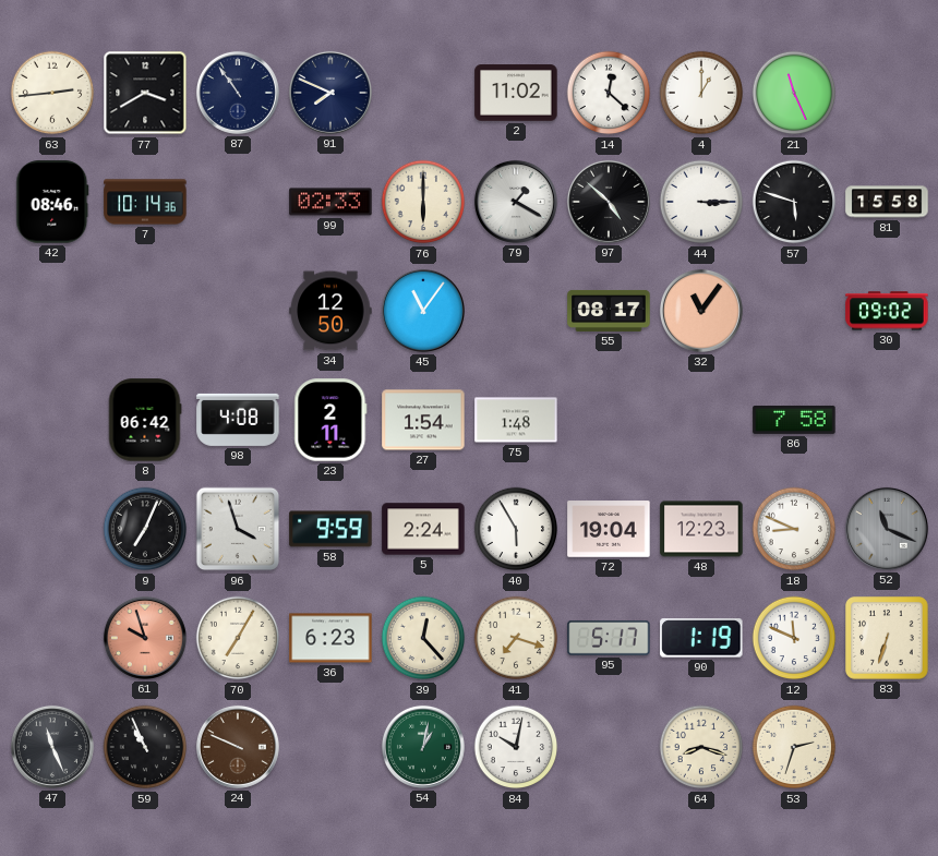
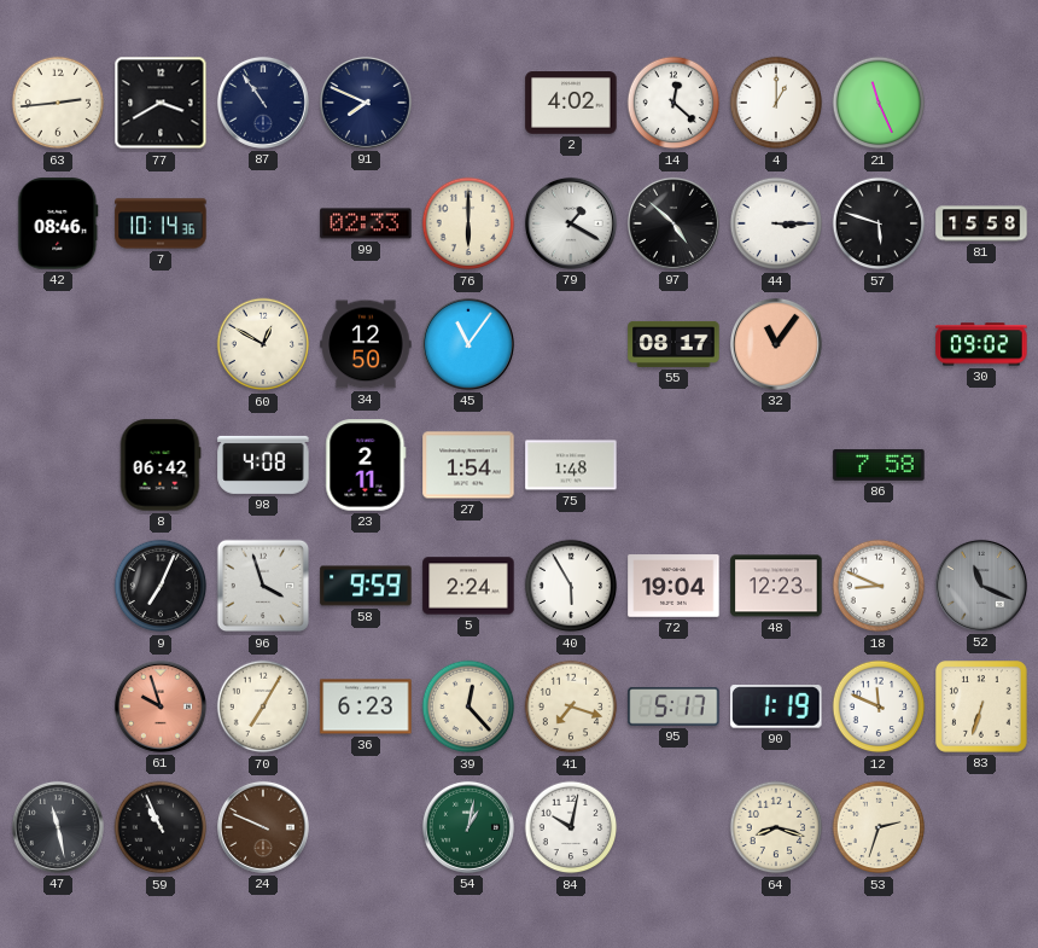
2: 11:02 -> 4:02
60: none -> 12:50
47: 11:26 -> 11:28
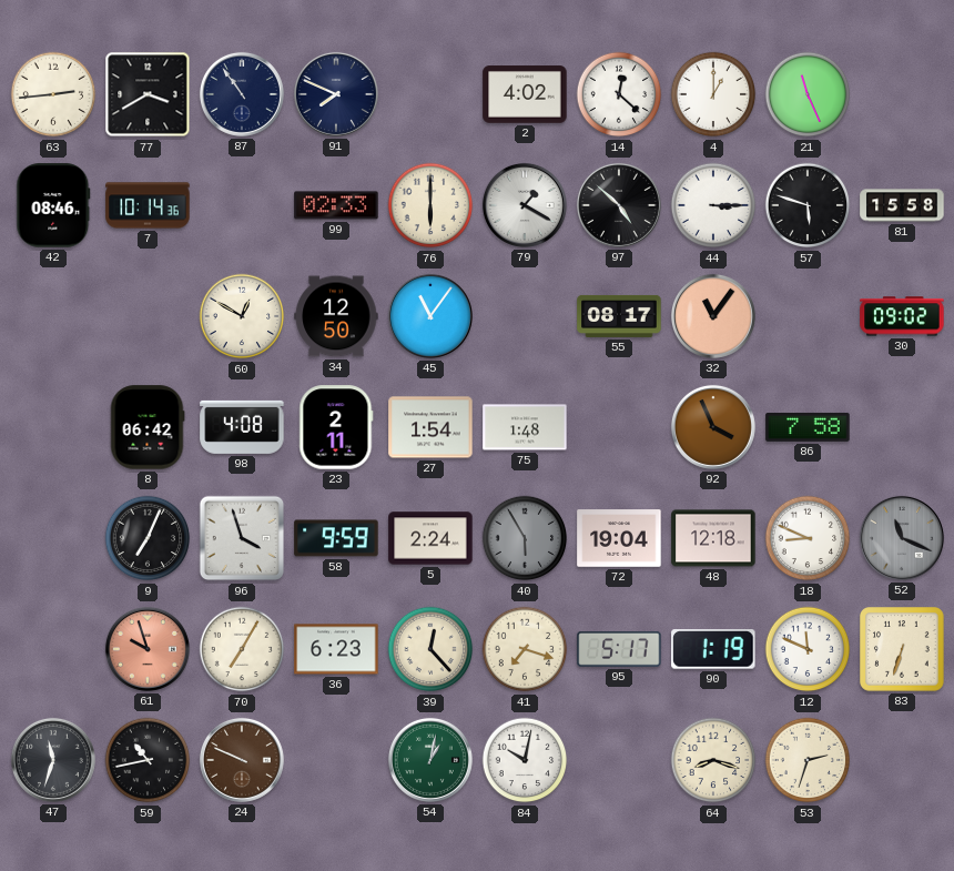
92: none -> 3:56
40 dial: white -> grey
48: 12:23 -> 12:18
47: 11:28 -> 11:33
59: 10:56 -> 10:43
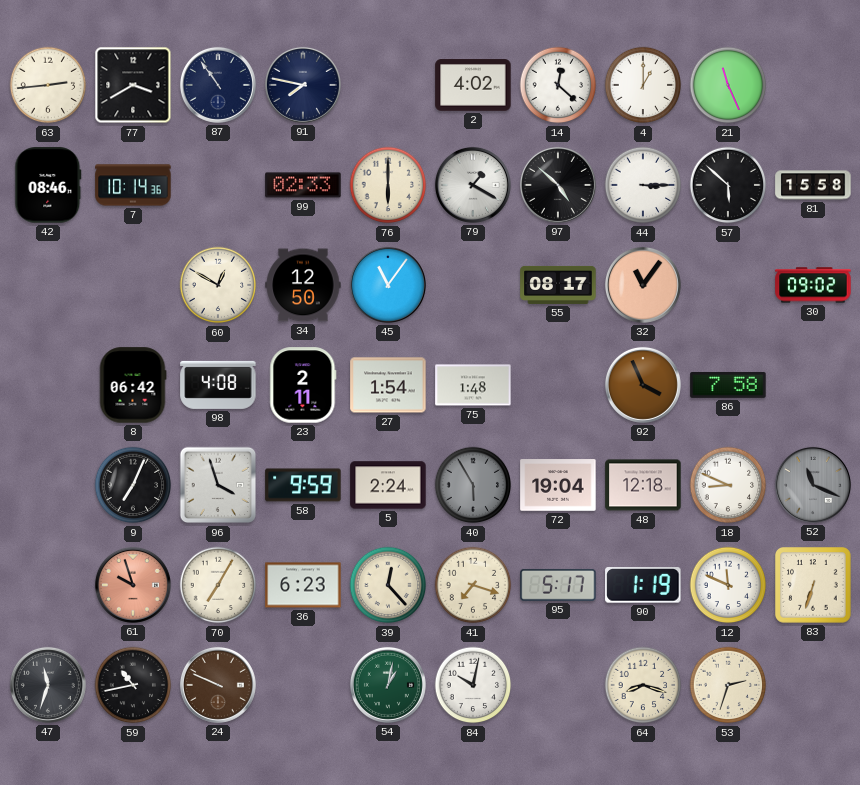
91: 7:49 -> 7:47
57: 5:48 -> 5:52
